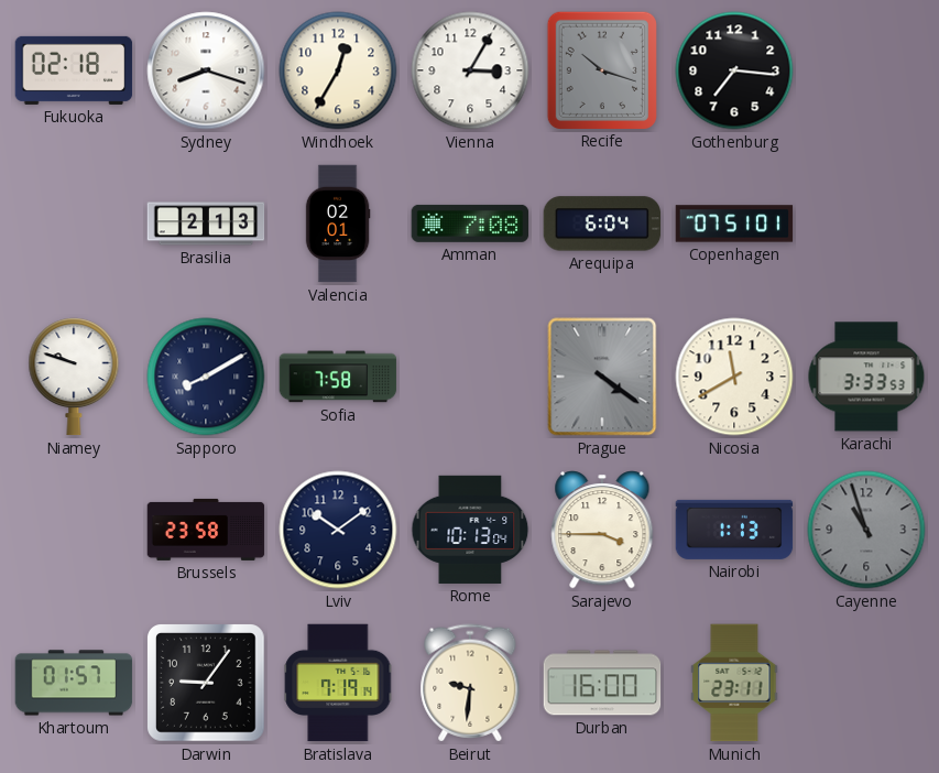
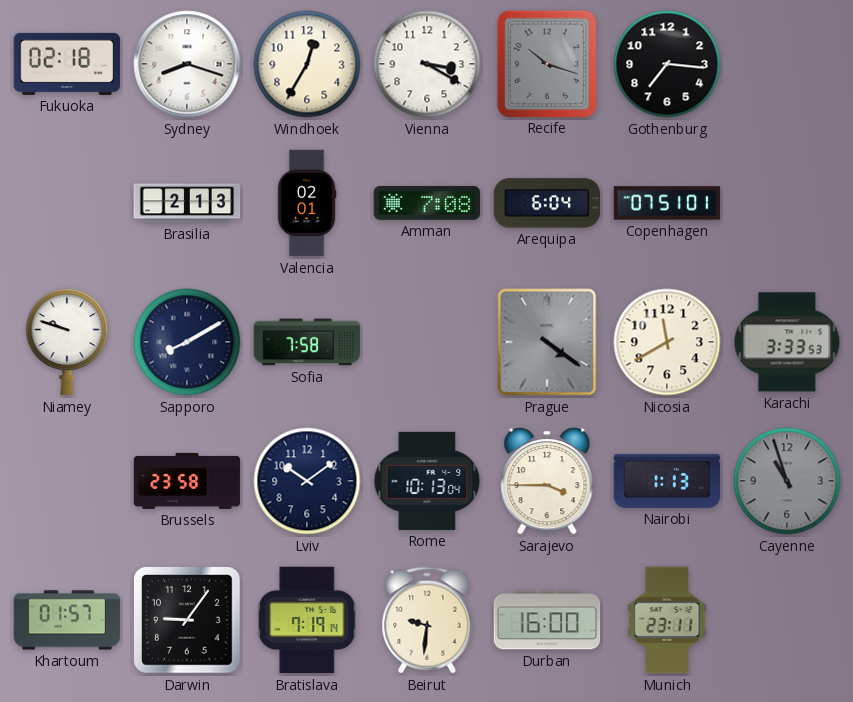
Vienna: 3:05 -> 3:20
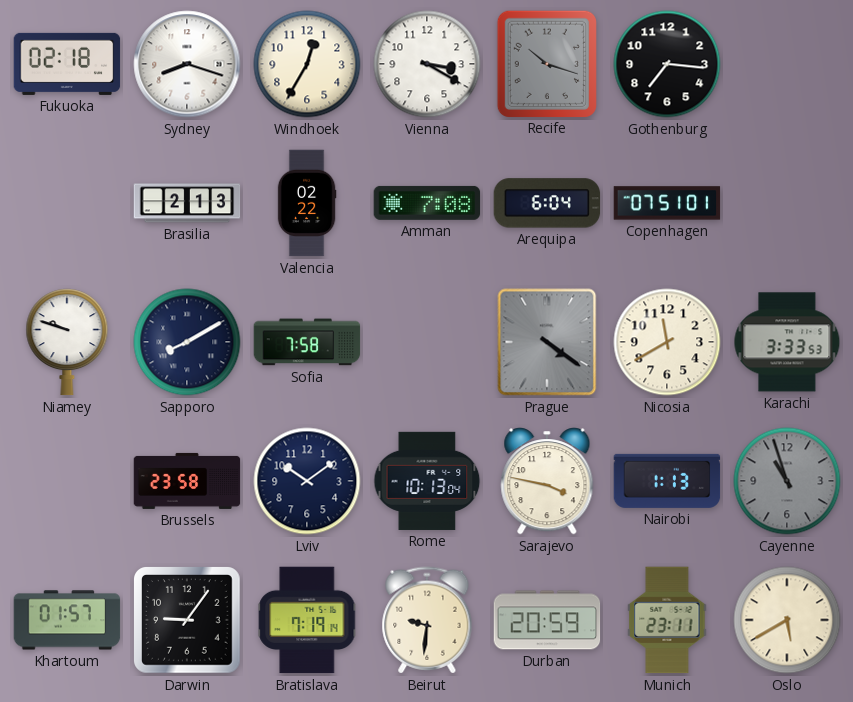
Valencia: 02:01 -> 02:22
Sarajevo: 3:45 -> 3:47
Durban: 16:00 -> 20:59
Oslo: none -> 5:40
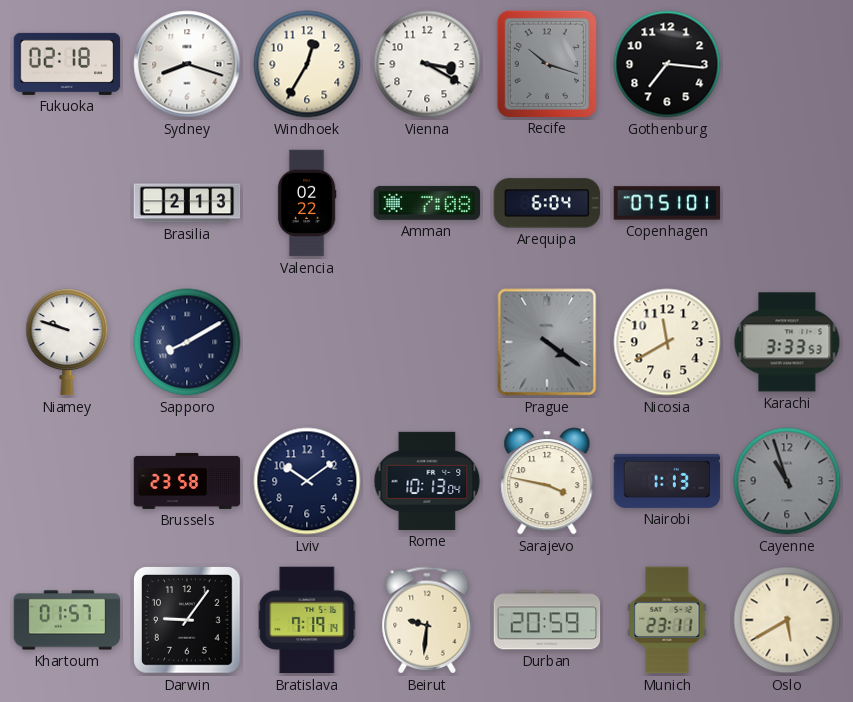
Sofia: 7:58 -> none
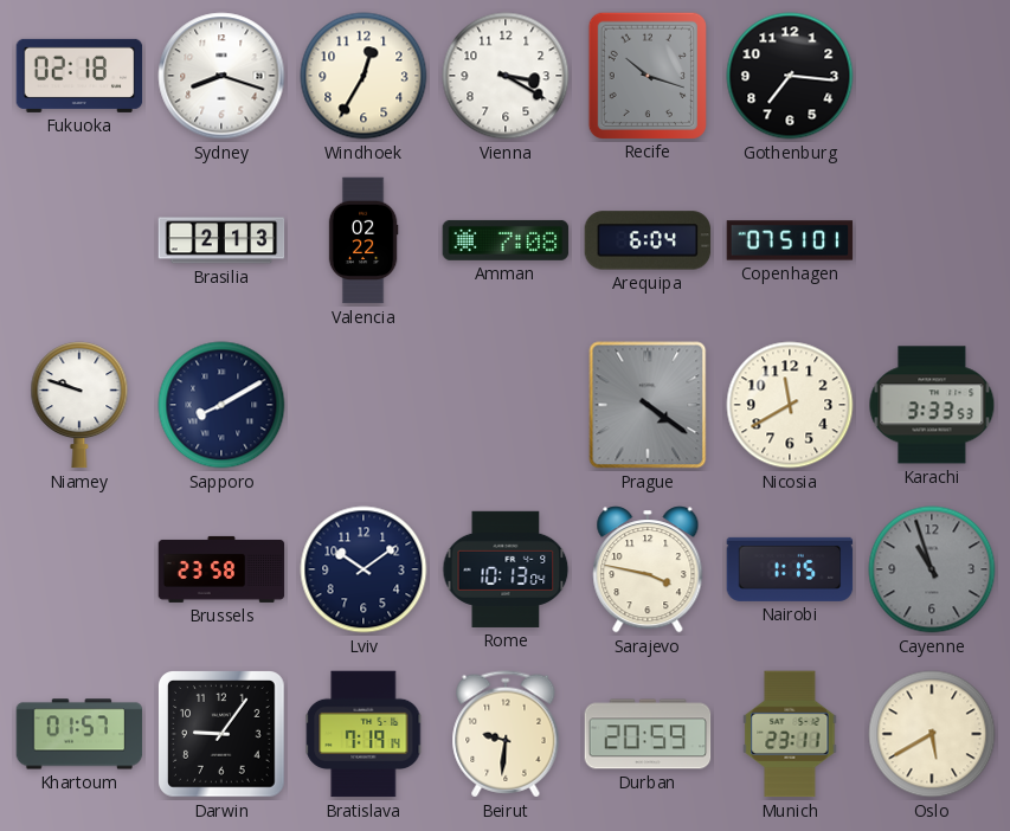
Nairobi: 1:13 -> 1:15
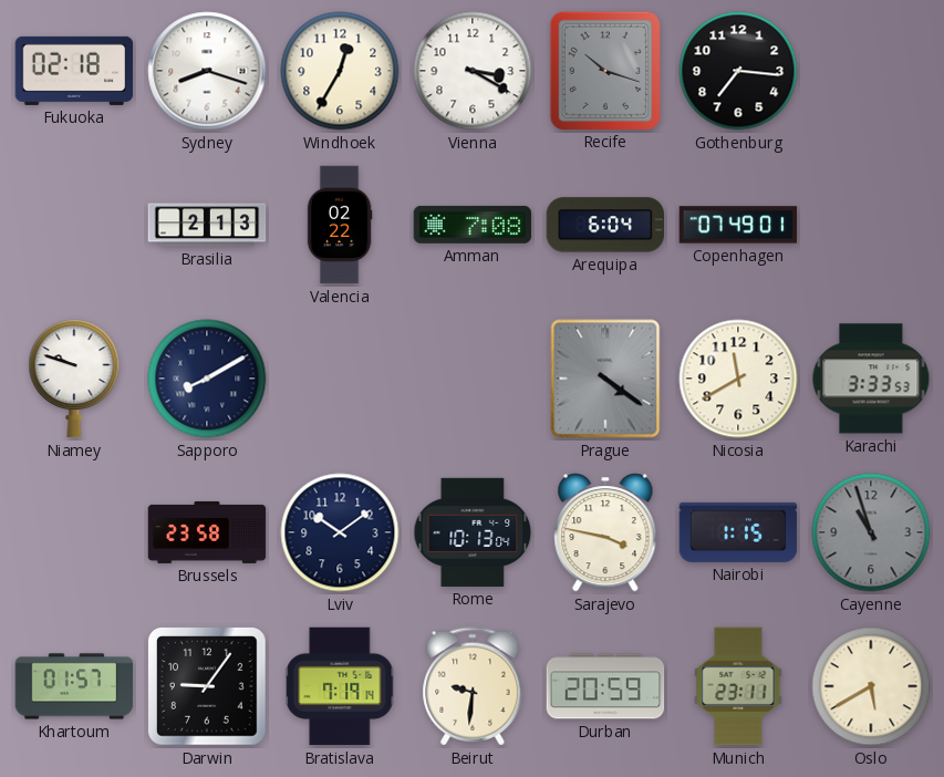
Copenhagen: 07:51 -> 07:49
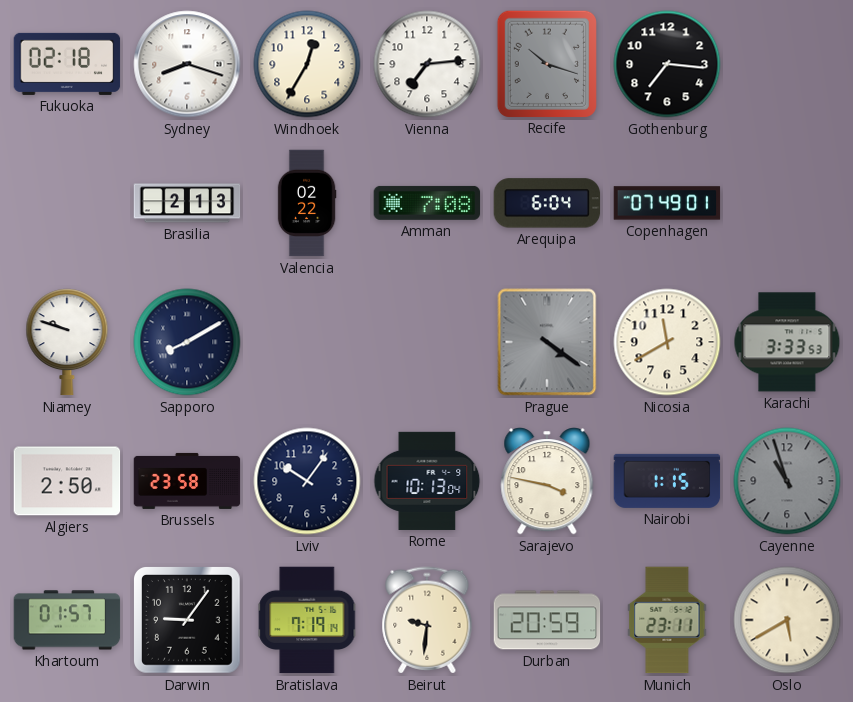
Vienna: 3:20 -> 7:14
Algiers: none -> 2:50
Lviv: 10:09 -> 10:06
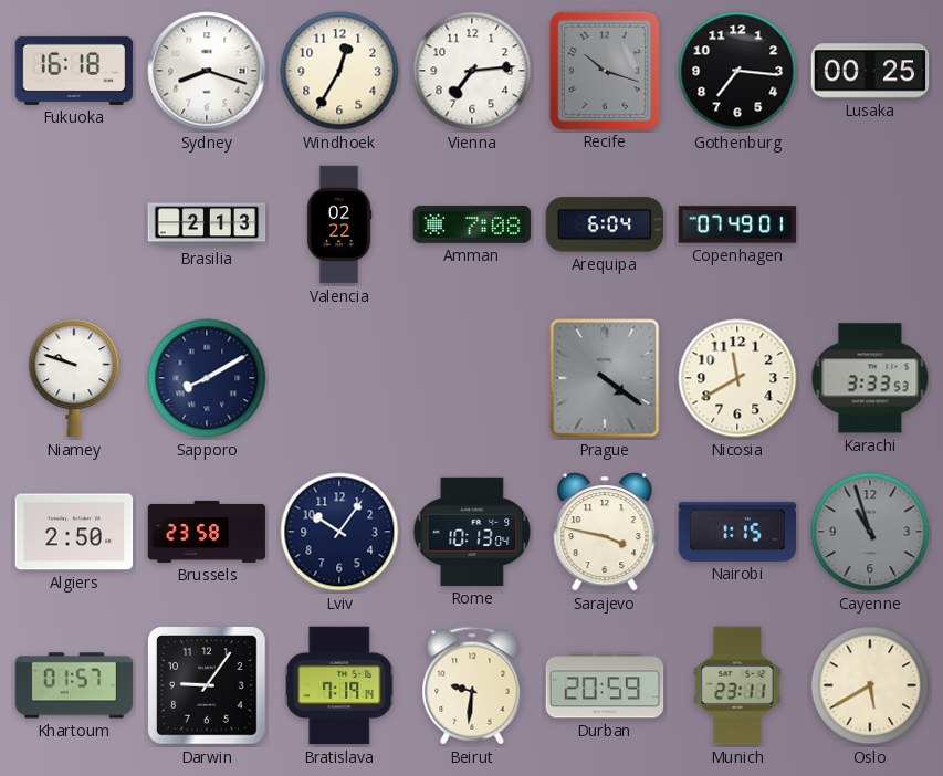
Fukuoka: 02:18 -> 16:18
Lusaka: none -> 00:25
